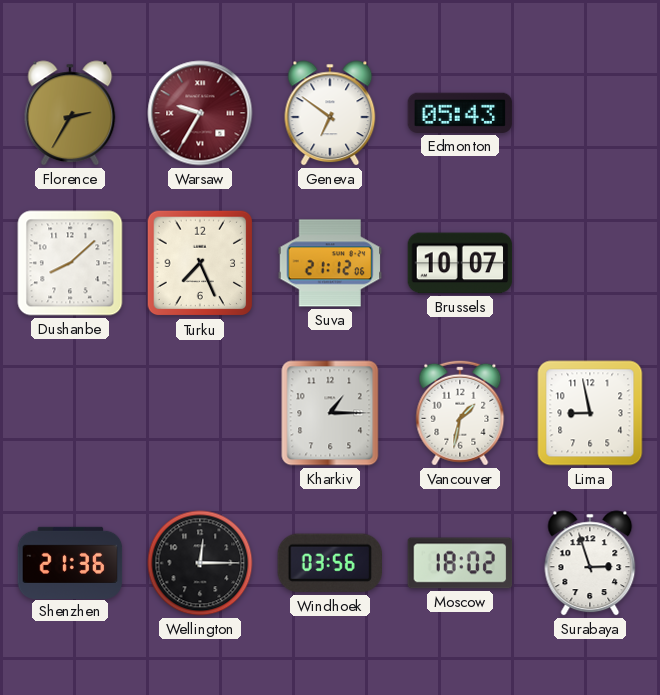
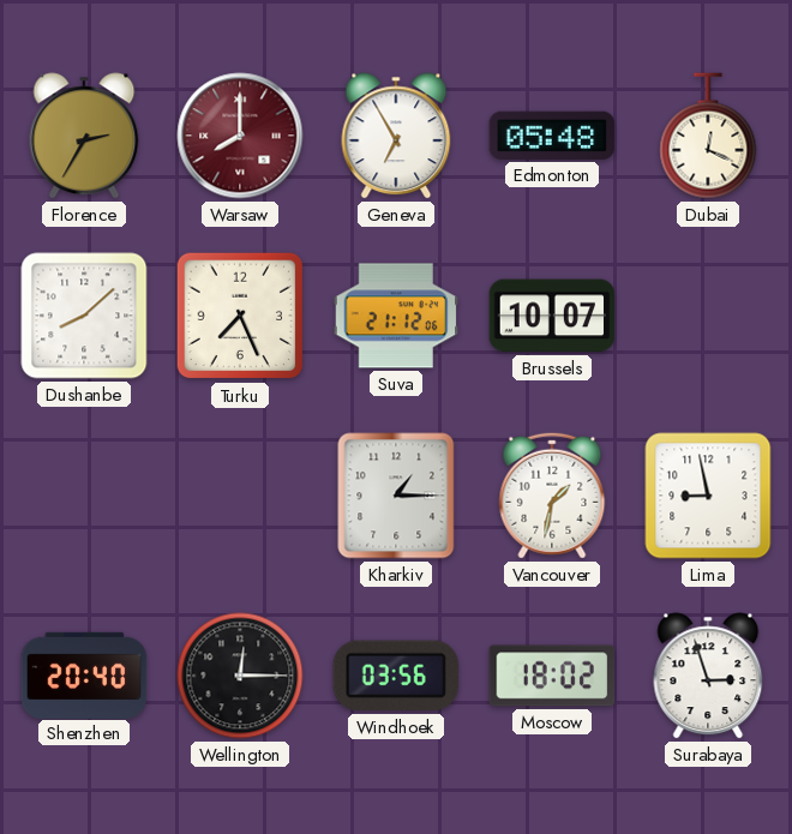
Warsaw: 9:35 -> 8:00
Geneva: 6:51 -> 6:55
Edmonton: 05:43 -> 05:48
Dubai: none -> 12:19
Shenzhen: 21:36 -> 20:40
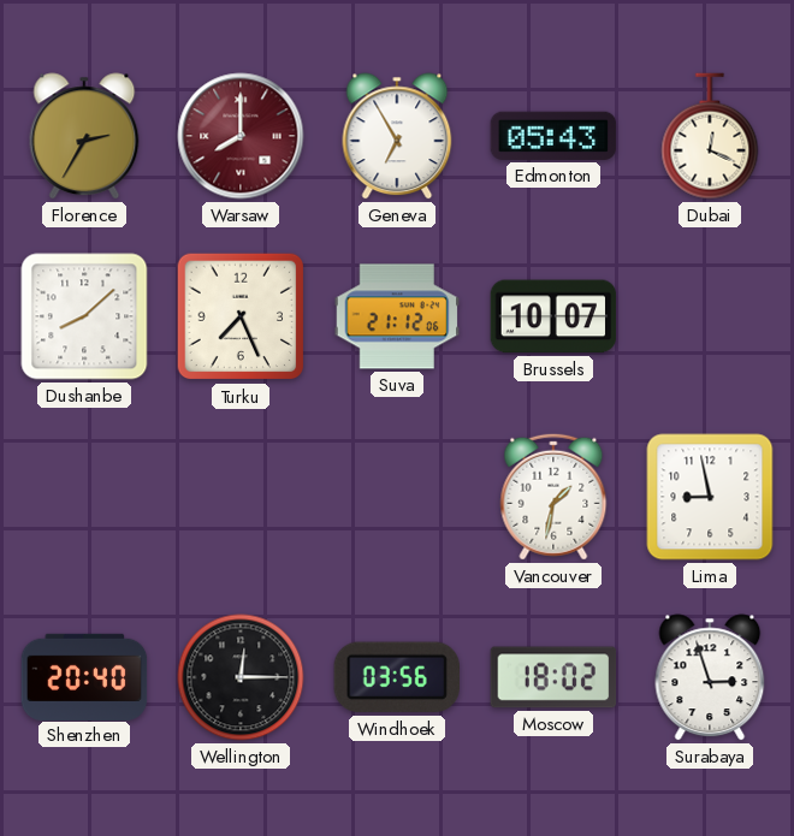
Edmonton: 05:48 -> 05:43
Kharkiv: 1:15 -> none
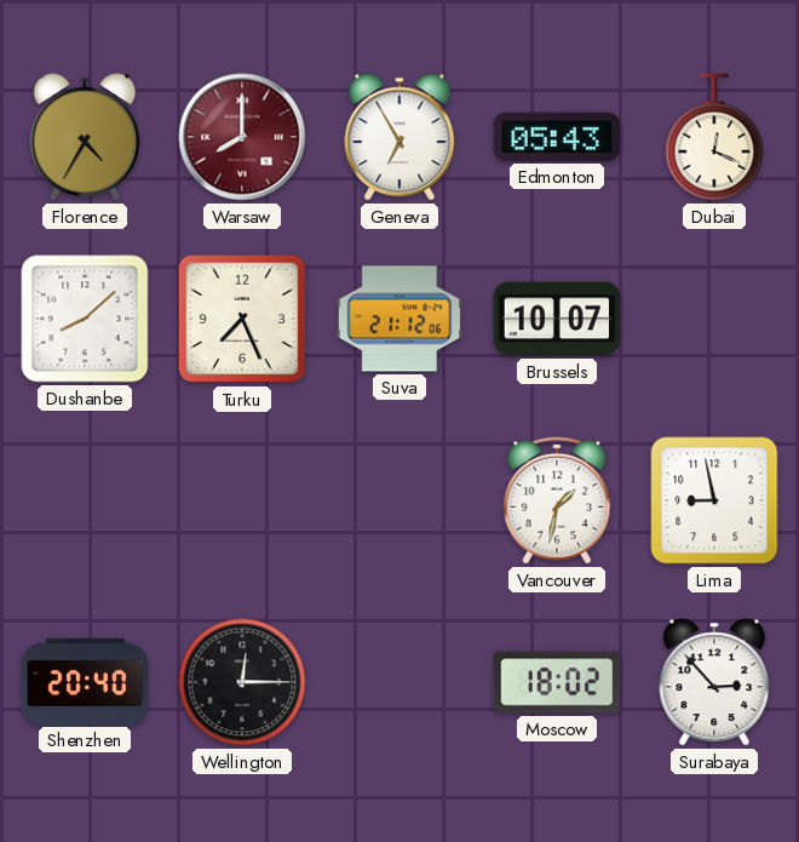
Florence: 2:35 -> 4:35
Windhoek: 03:56 -> none
Surabaya: 2:57 -> 2:53
